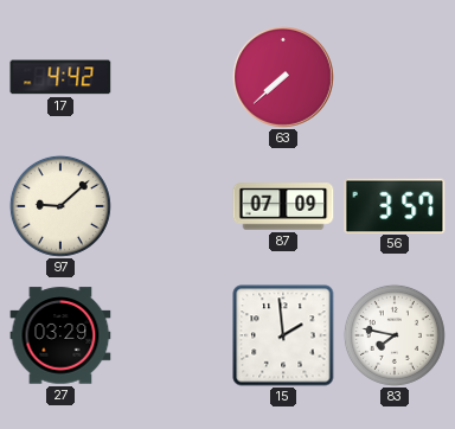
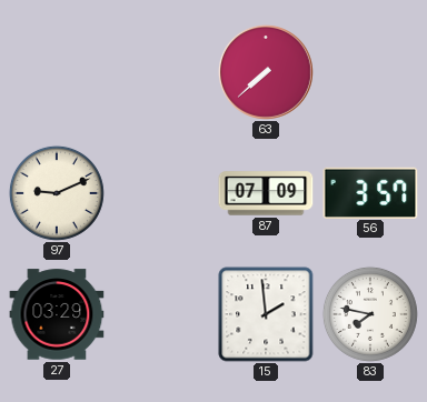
17: 4:42 -> none
97: 9:08 -> 9:11
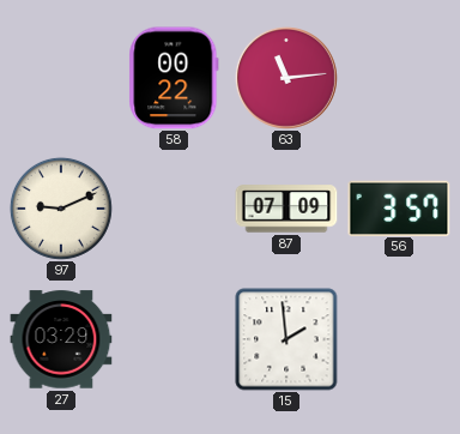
58: none -> 00:22
63: 7:38 -> 11:14
83: 7:47 -> none
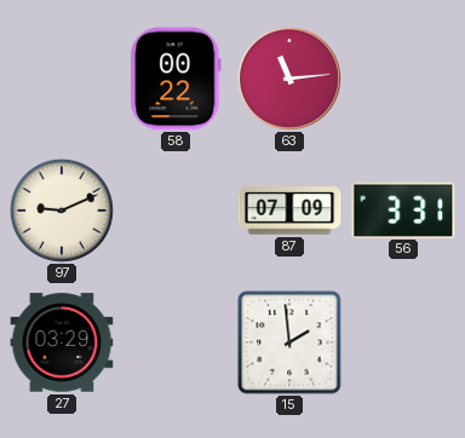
56: 3:57 -> 3:31
